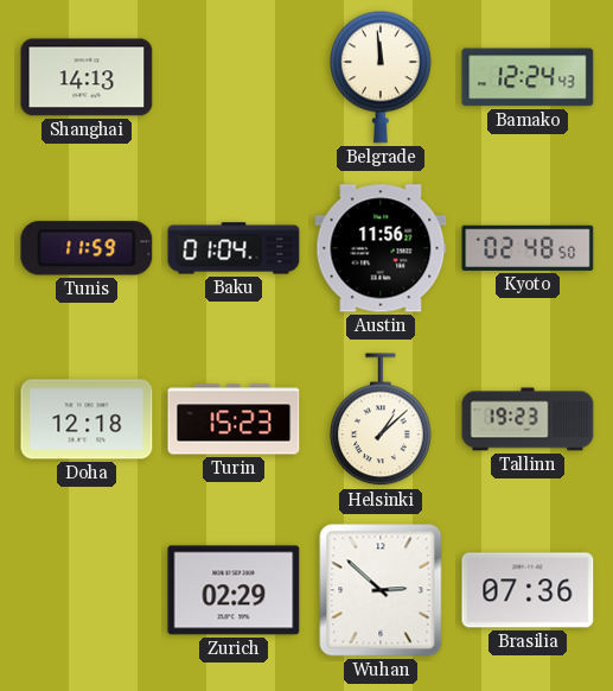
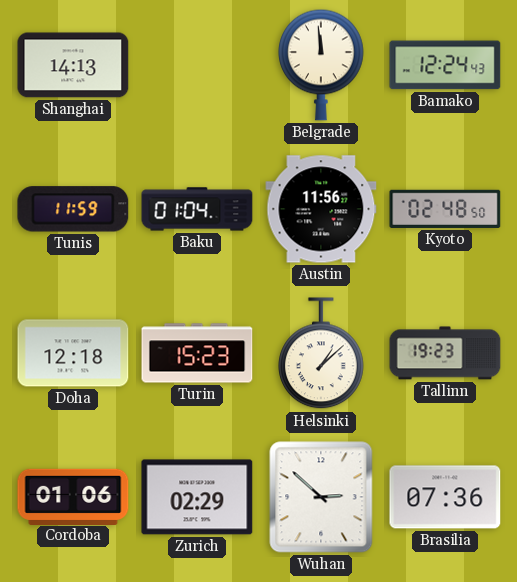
Cordoba: none -> 01:06
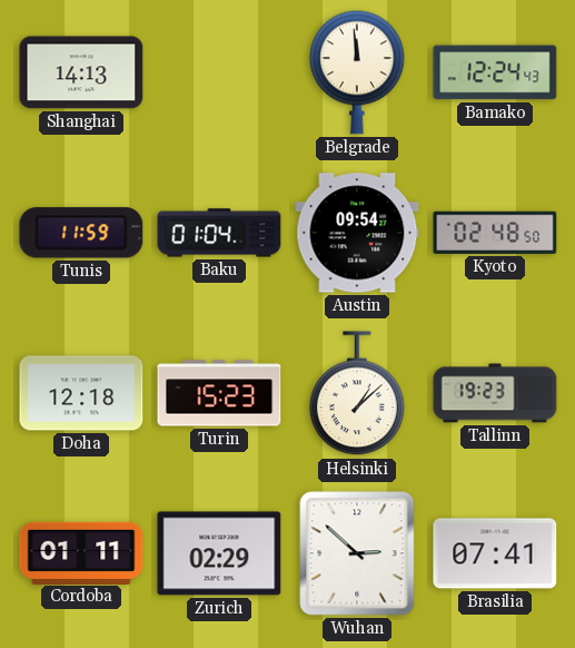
Austin: 11:56 -> 09:54
Cordoba: 01:06 -> 01:11
Brasilia: 07:36 -> 07:41
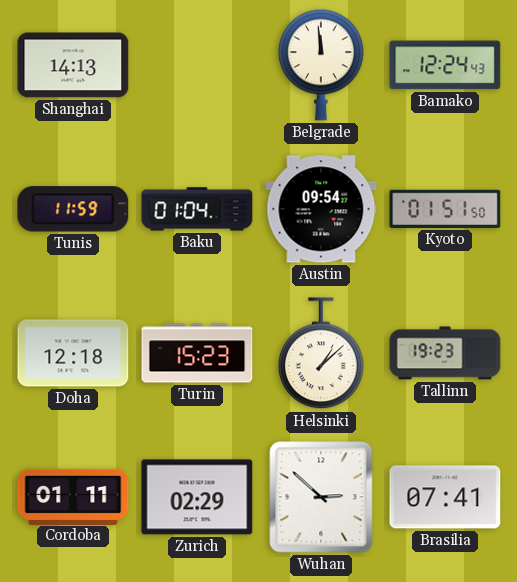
Kyoto: 02:48 -> 01:51
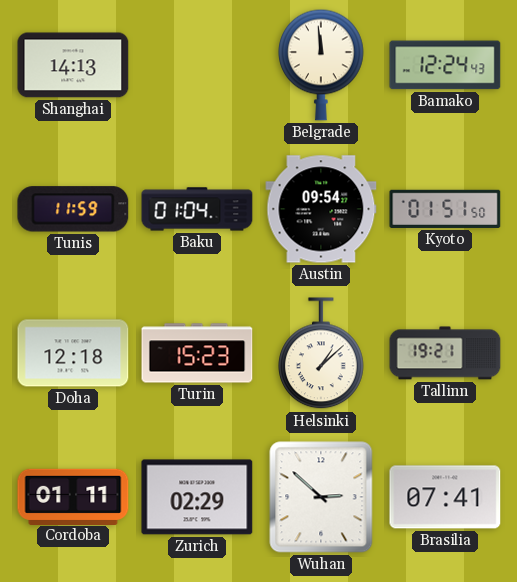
Tallinn: 19:23 -> 19:21
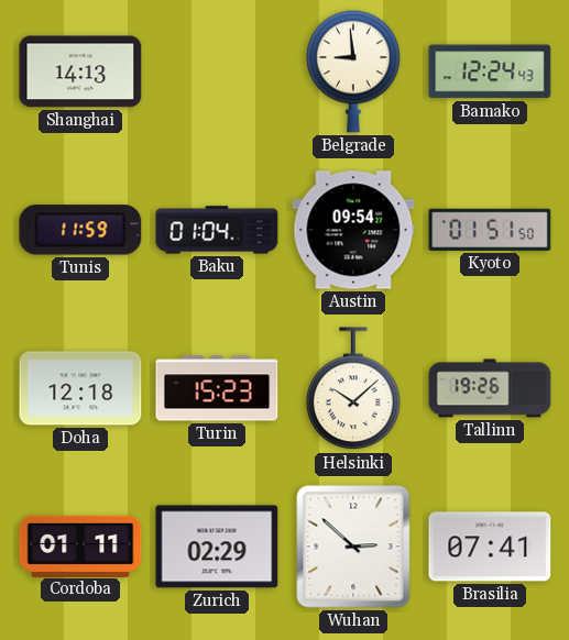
Belgrade: 11:59 -> 8:59
Helsinki: 1:08 -> 10:08
Tallinn: 19:21 -> 19:26
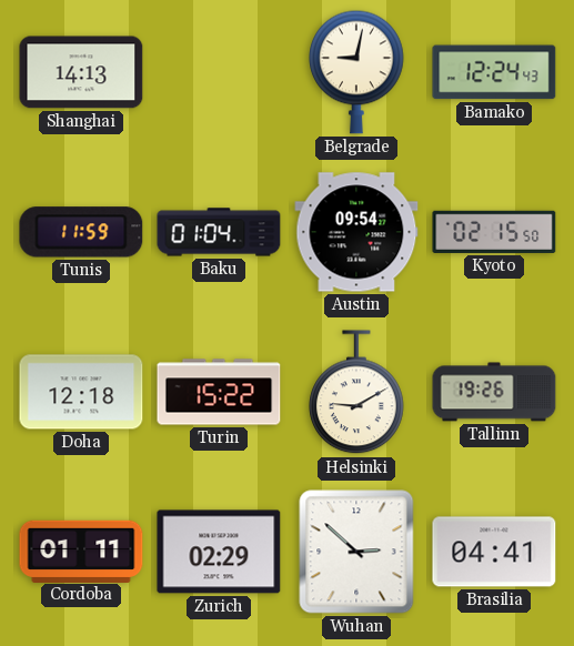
Belgrade: 8:59 -> 9:02
Kyoto: 01:51 -> 02:15
Turin: 15:23 -> 15:22
Helsinki: 10:08 -> 9:10
Brasilia: 07:41 -> 04:41
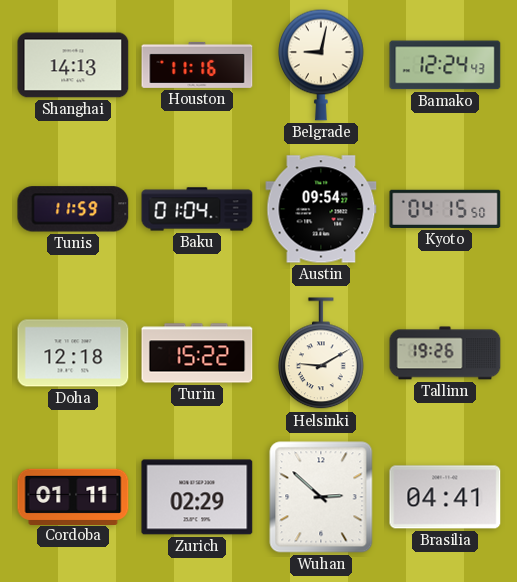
Houston: none -> 11:16
Kyoto: 02:15 -> 04:15
